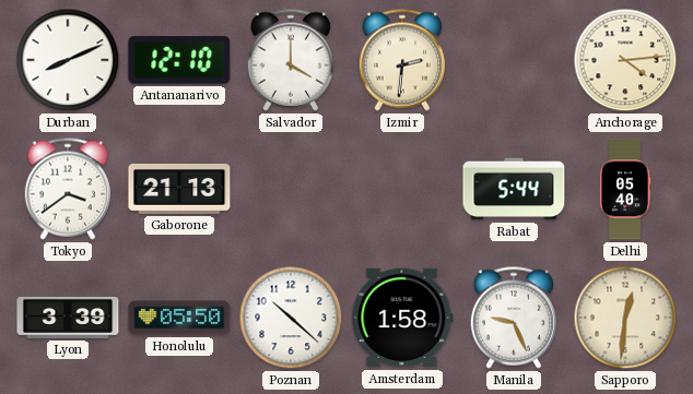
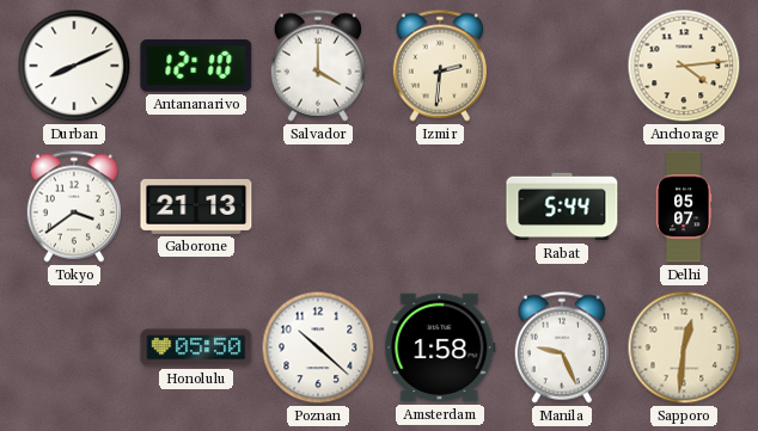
Delhi: 05:40 -> 05:07
Lyon: 3:39 -> none
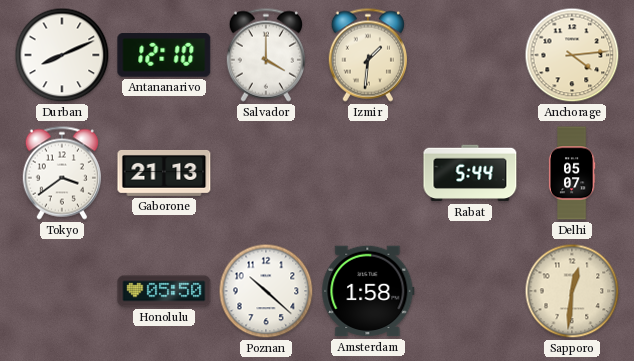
Izmir: 2:31 -> 1:31
Manila: 9:26 -> none
